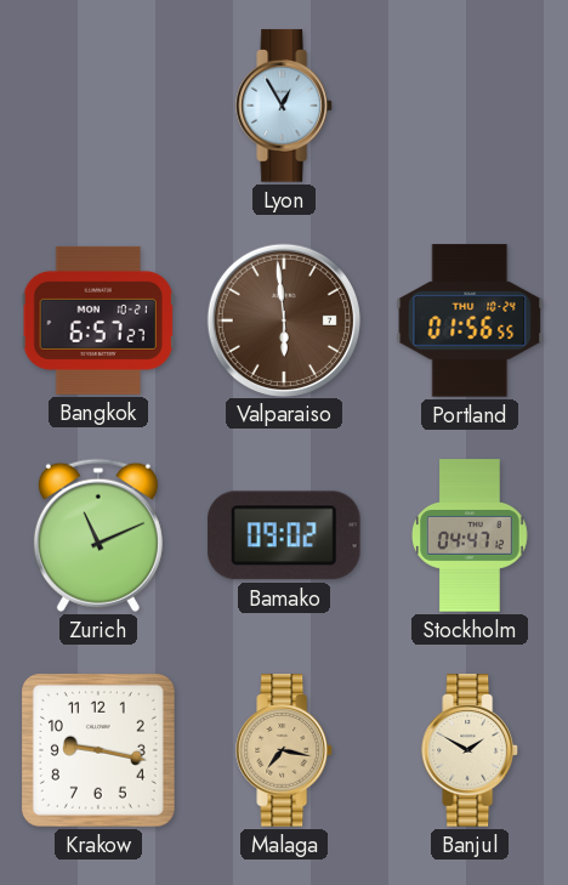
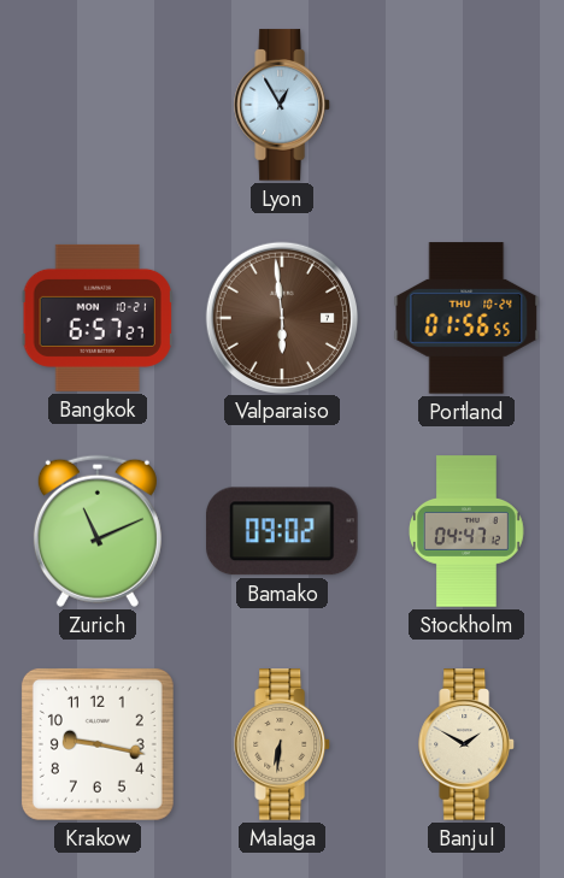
Malaga: 7:17 -> 6:31
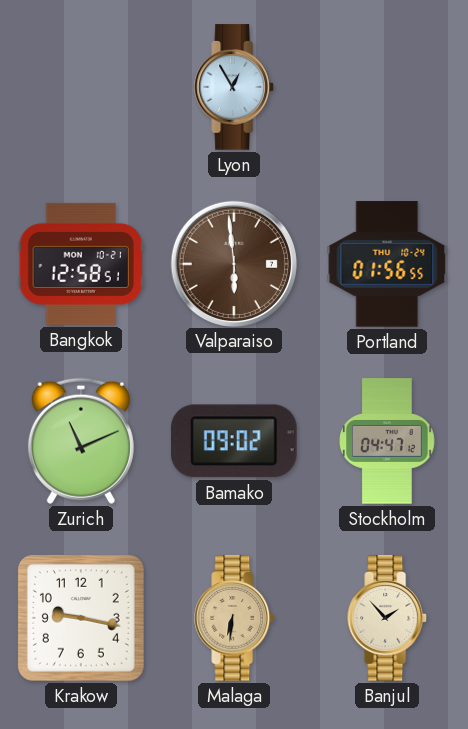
Bangkok: 6:57 -> 12:58
Banjul: 1:50 -> 1:53
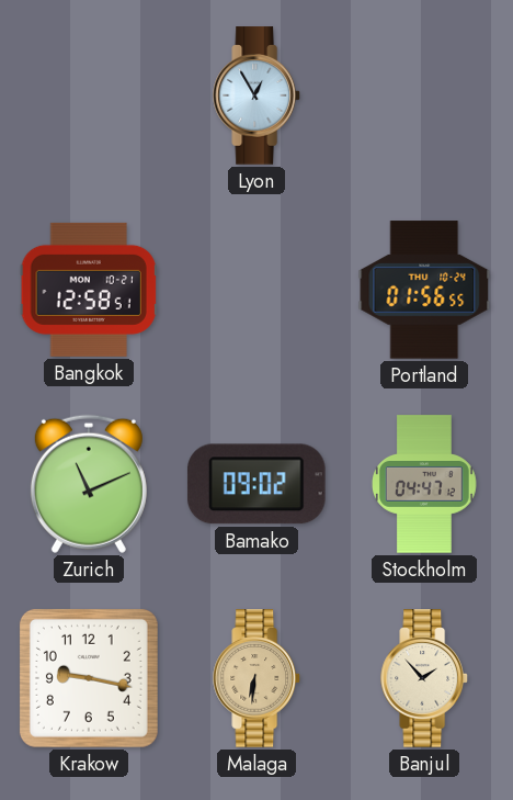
Valparaiso: 5:59 -> none
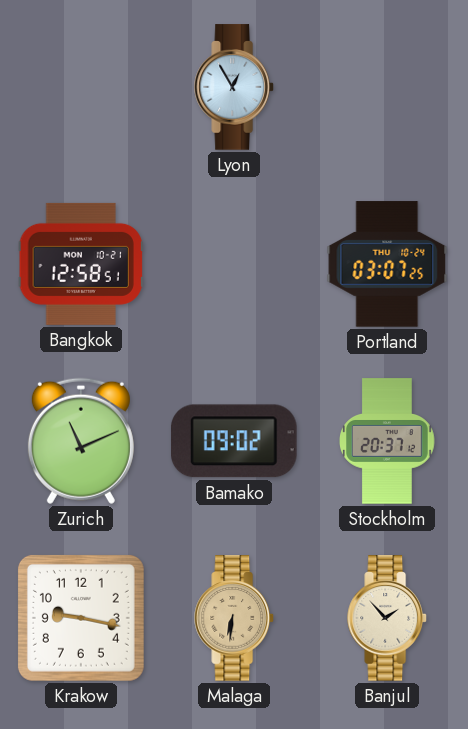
Portland: 01:56 -> 03:07
Stockholm: 04:47 -> 20:37
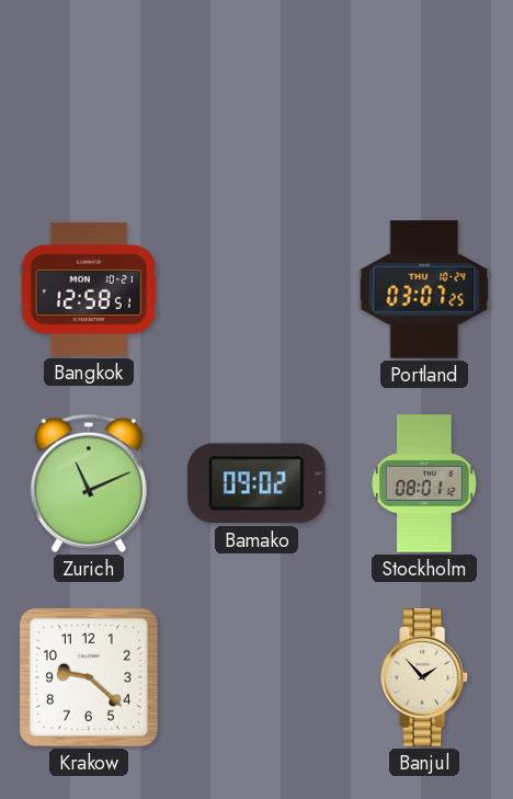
Lyon: 12:55 -> none
Stockholm: 20:37 -> 08:01
Krakow: 9:17 -> 9:22
Malaga: 6:31 -> none
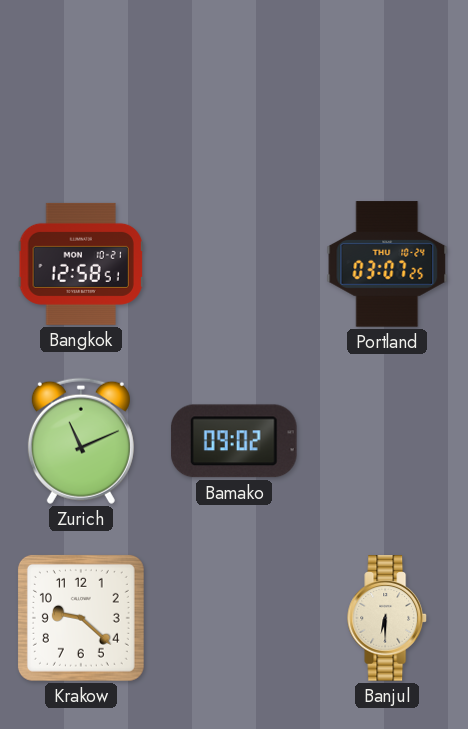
Stockholm: 08:01 -> none
Banjul: 1:53 -> 6:30
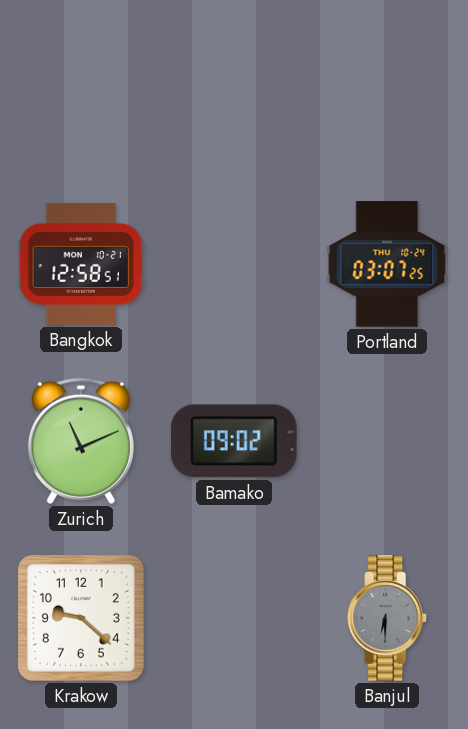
Banjul dial: cream -> grey
